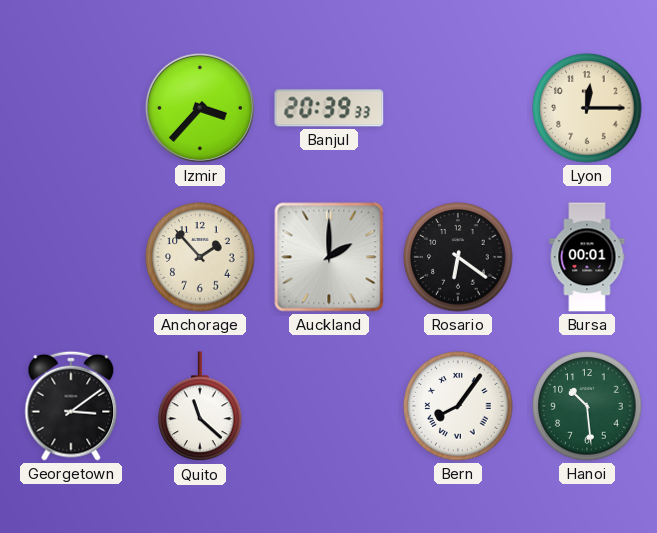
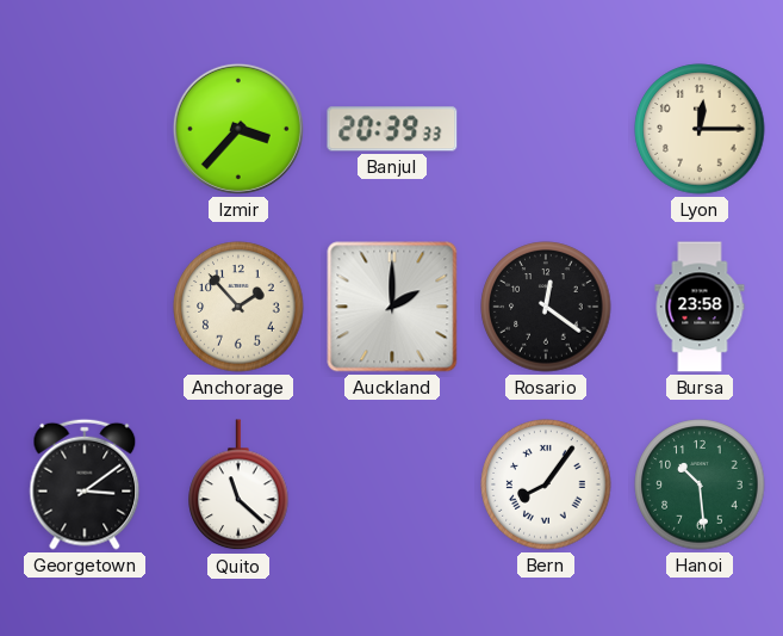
Rosario: 6:21 -> 12:21
Bursa: 00:01 -> 23:58
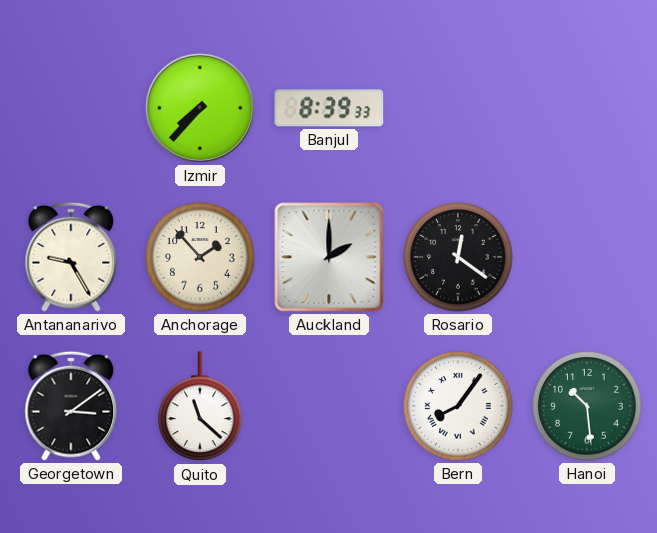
Izmir: 3:37 -> 7:37
Banjul: 20:39 -> 8:39
Lyon: 12:15 -> none
Antananarivo: none -> 9:25
Bursa: 23:58 -> none
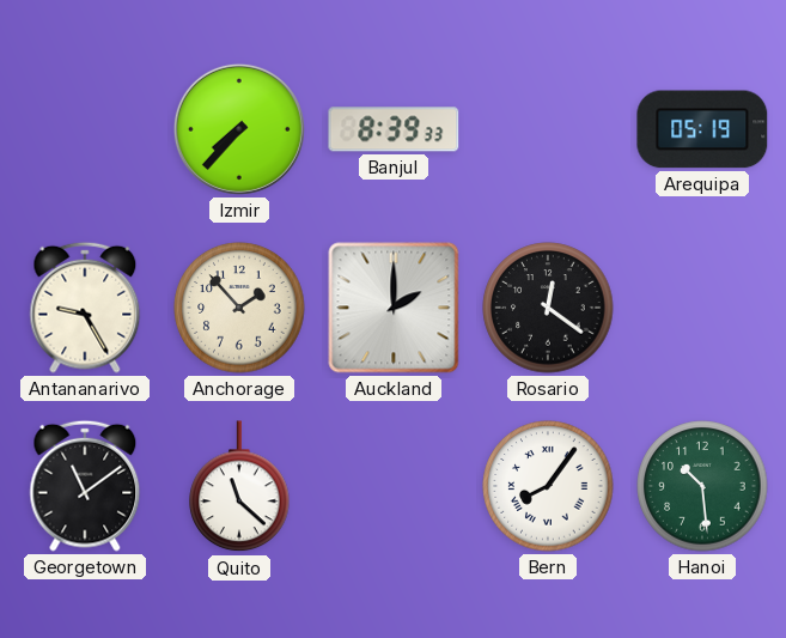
Arequipa: none -> 05:19
Georgetown: 3:09 -> 11:09
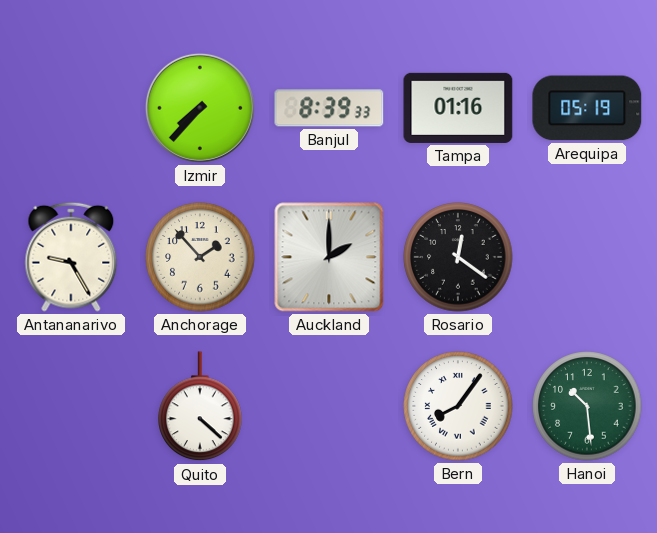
Tampa: none -> 01:16
Georgetown: 11:09 -> none
Quito: 11:22 -> 4:22
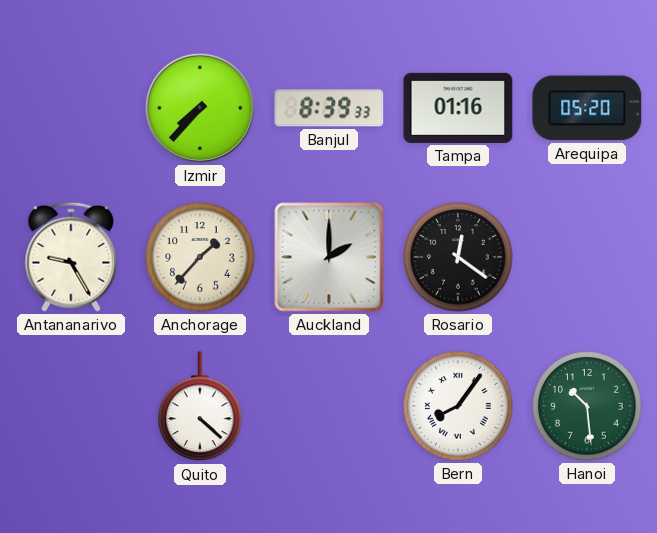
Arequipa: 05:19 -> 05:20
Anchorage: 1:53 -> 1:37
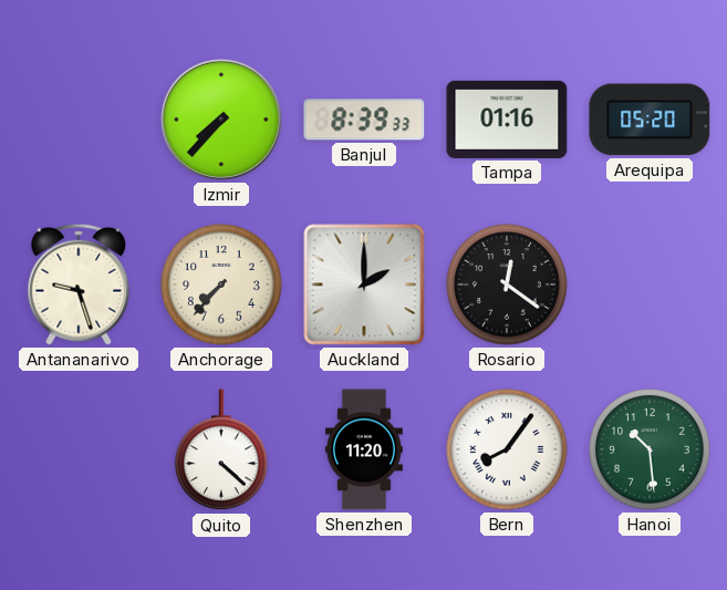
Antananarivo: 9:25 -> 9:27
Anchorage: 1:37 -> 7:37
Shenzhen: none -> 11:20
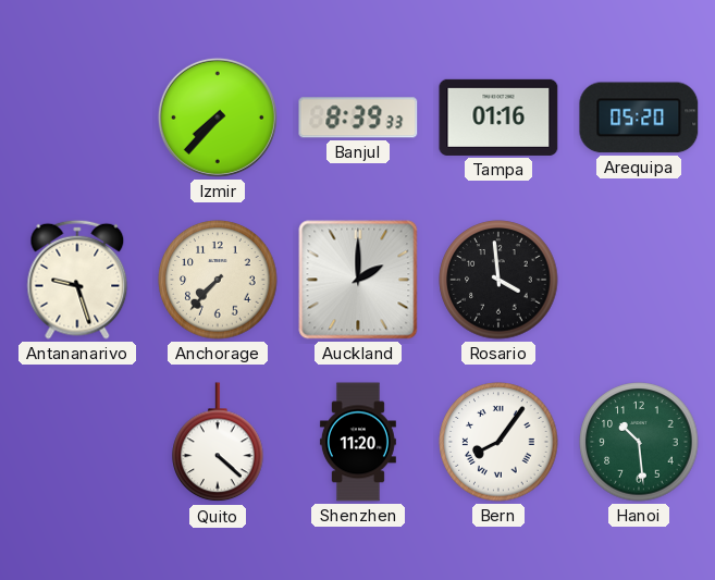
Rosario: 12:21 -> 3:59
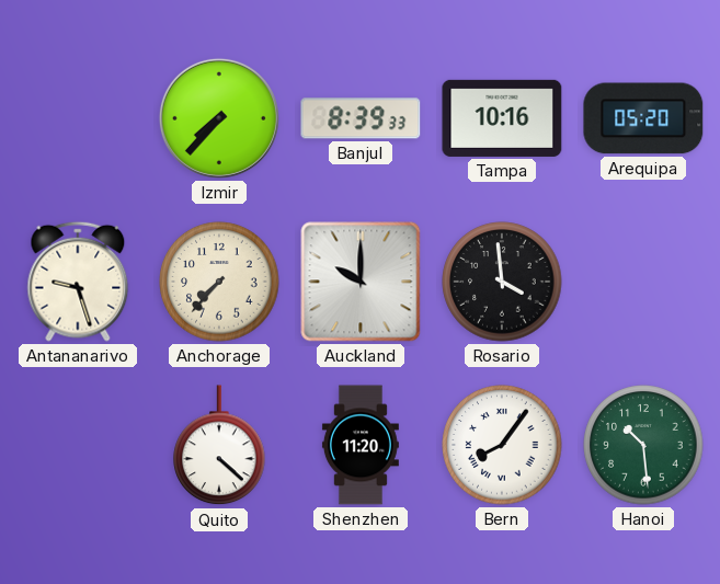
Tampa: 01:16 -> 10:16
Auckland: 2:00 -> 10:00
